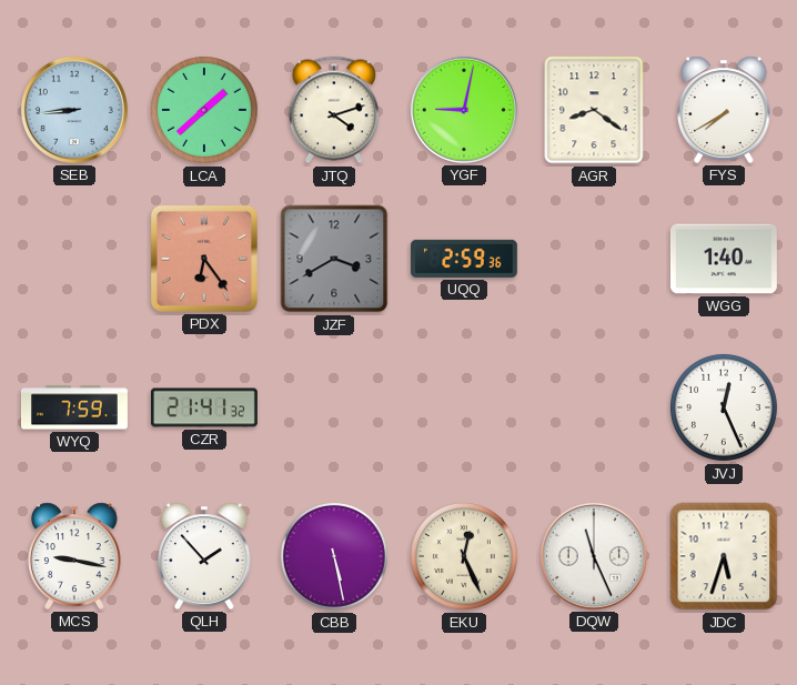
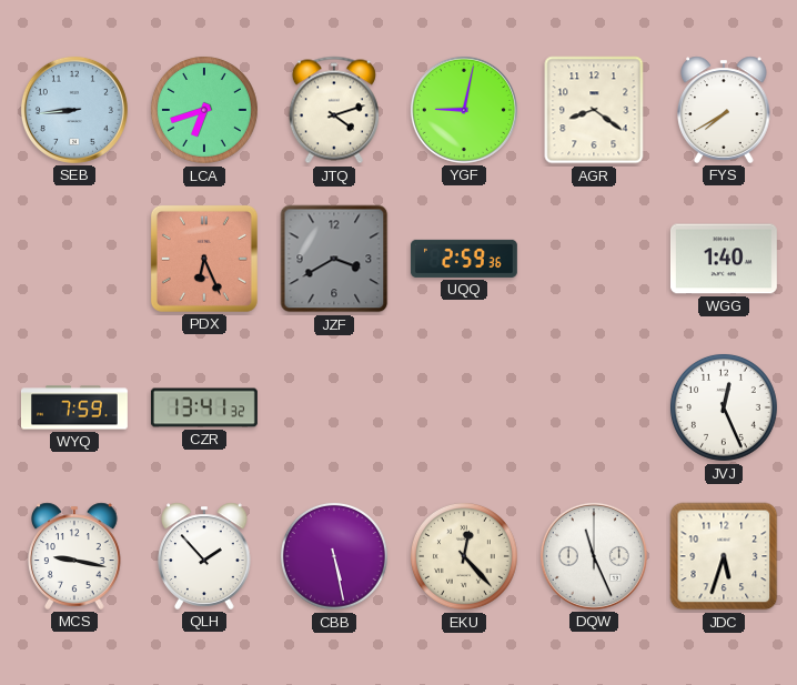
LCA: 1:38 -> 6:42
PDX: 6:24 -> 6:26
CZR: 21:41 -> 13:41
EKU: 12:26 -> 12:23
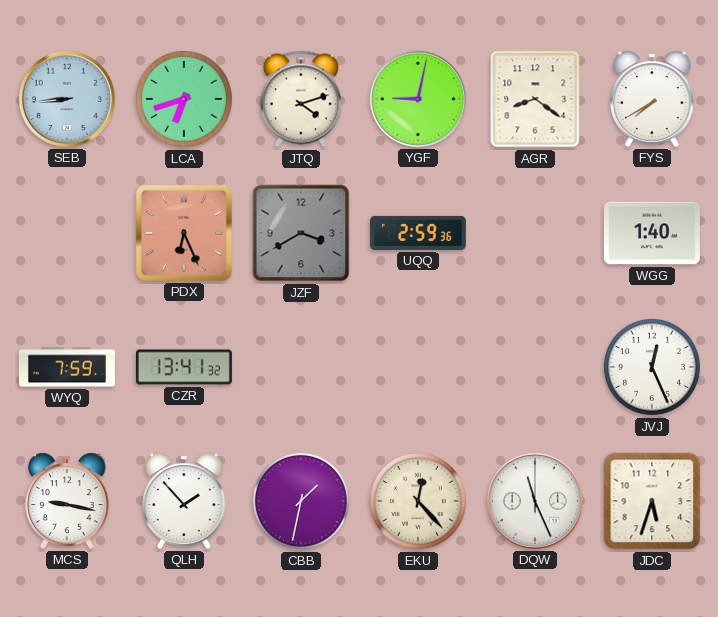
CBB: 5:28 -> 1:32
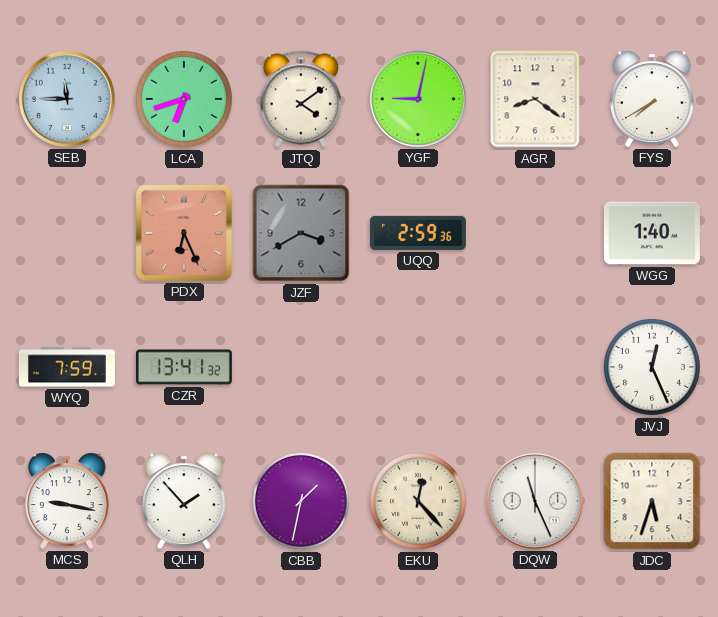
SEB: 8:44 -> 11:45
JTQ: 4:12 -> 4:09
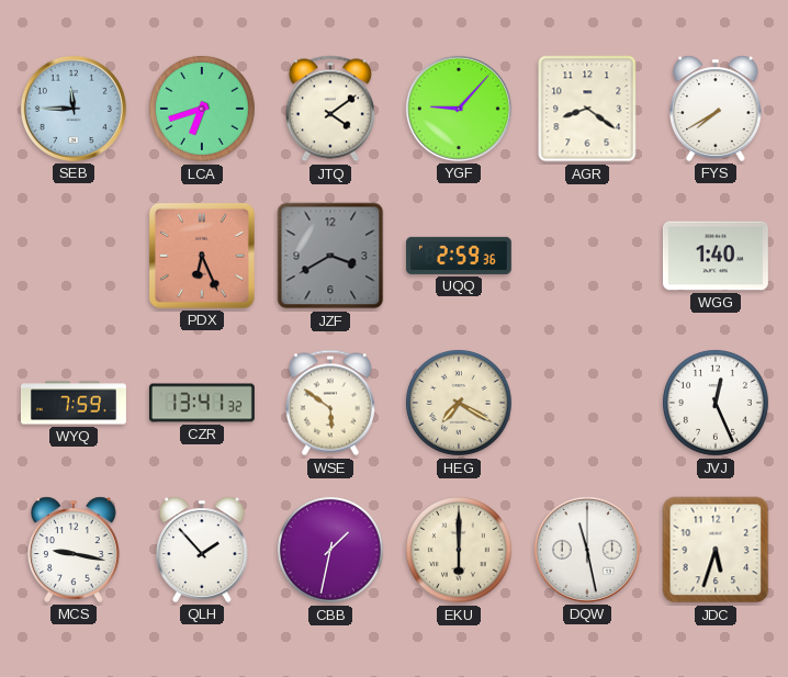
YGF: 9:02 -> 9:07
WSE: none -> 5:51
HEG: none -> 7:20
EKU: 12:23 -> 6:00
DQW: 11:26 -> 11:28
